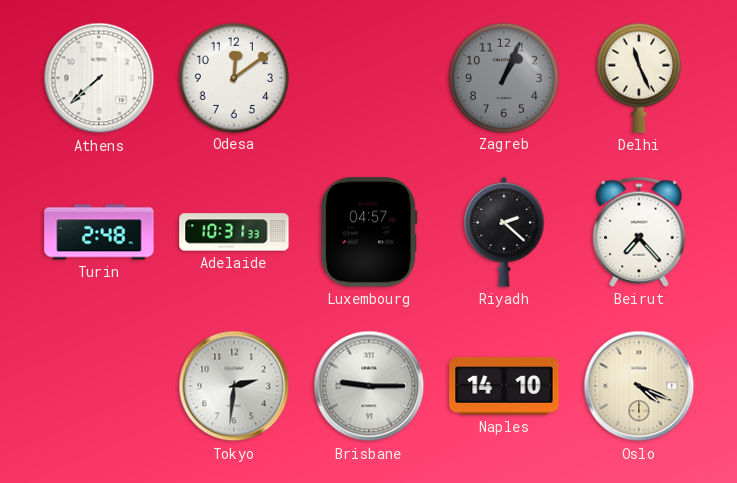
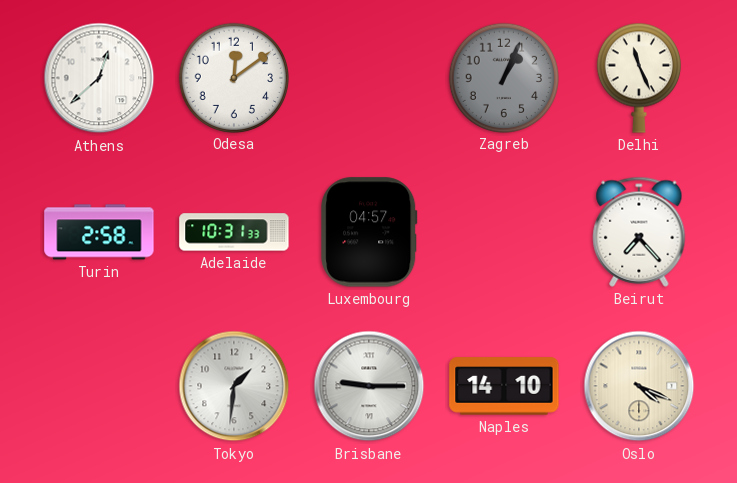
Athens: 7:38 -> 12:38
Turin: 2:48 -> 2:58
Riyadh: 2:22 -> none
Tokyo: 2:31 -> 1:31
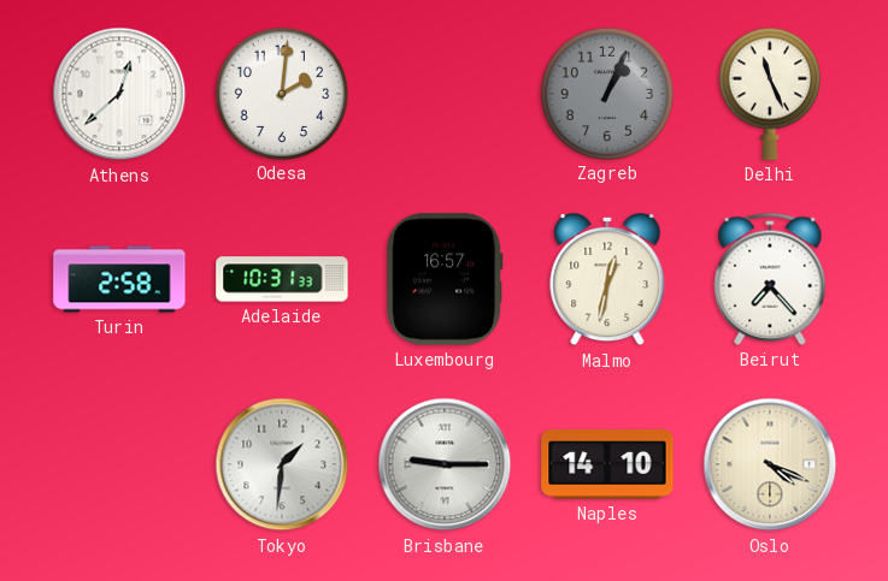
Odesa: 12:09 -> 2:01
Luxembourg: 04:57 -> 16:57
Malmo: none -> 12:32
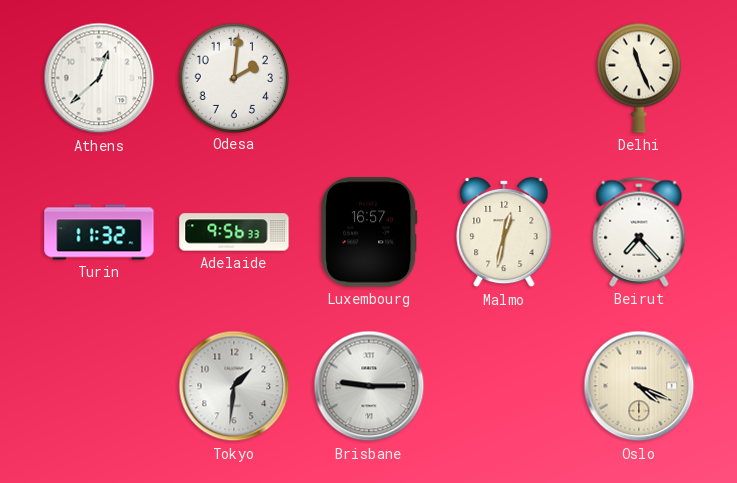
Zagreb: 1:04 -> none
Turin: 2:58 -> 11:32
Adelaide: 10:31 -> 9:56
Naples: 14:10 -> none
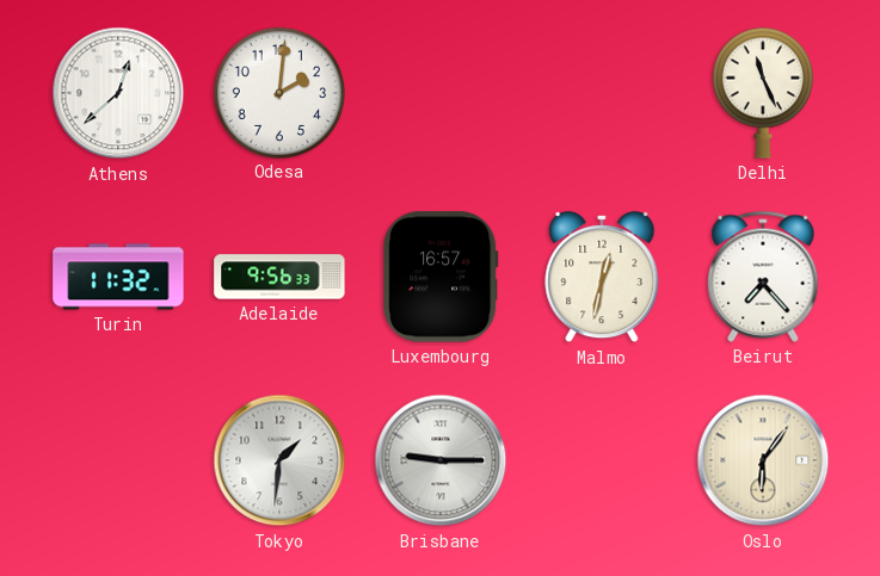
Oslo: 4:19 -> 6:06
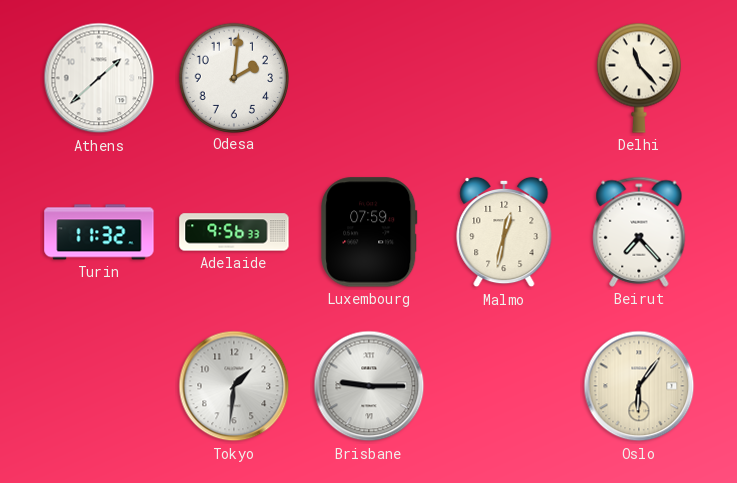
Athens: 12:38 -> 1:38
Delhi: 11:26 -> 11:23
Luxembourg: 16:57 -> 07:59
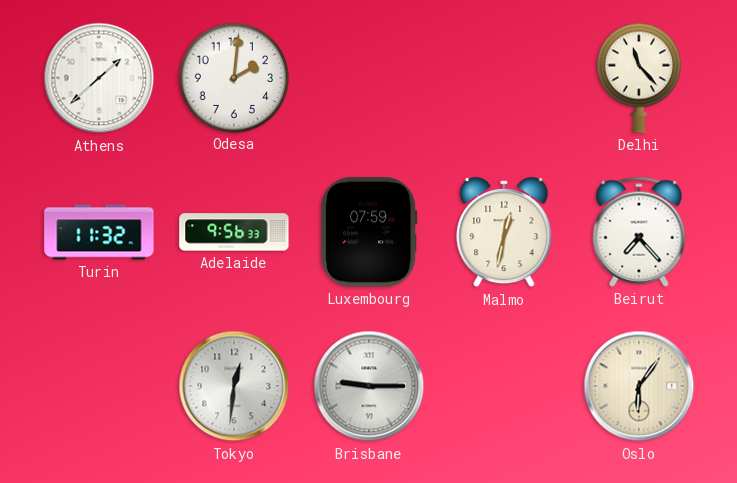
Tokyo: 1:31 -> 12:31
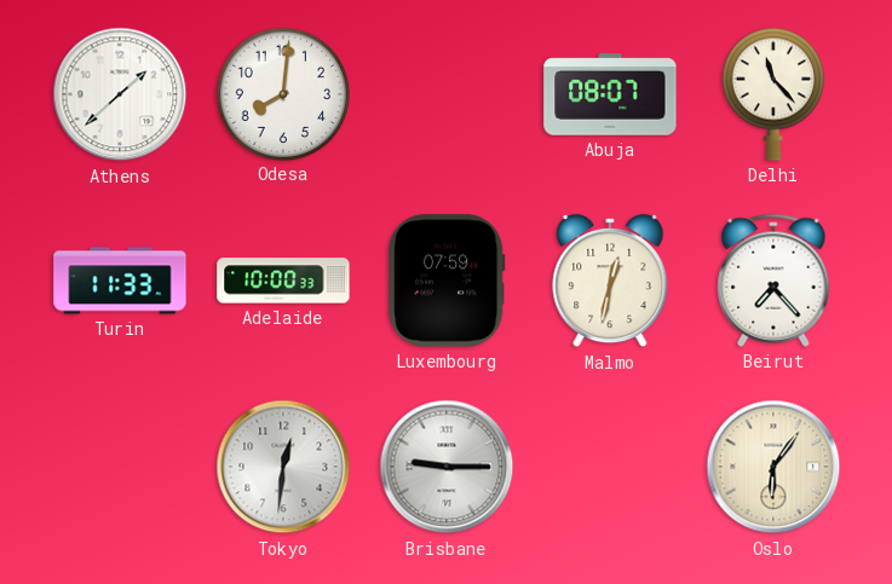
Odesa: 2:01 -> 8:01
Abuja: none -> 08:07
Turin: 11:32 -> 11:33
Adelaide: 9:56 -> 10:00
